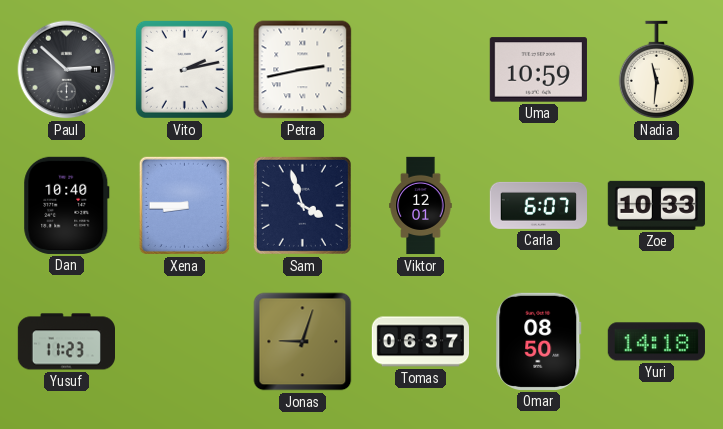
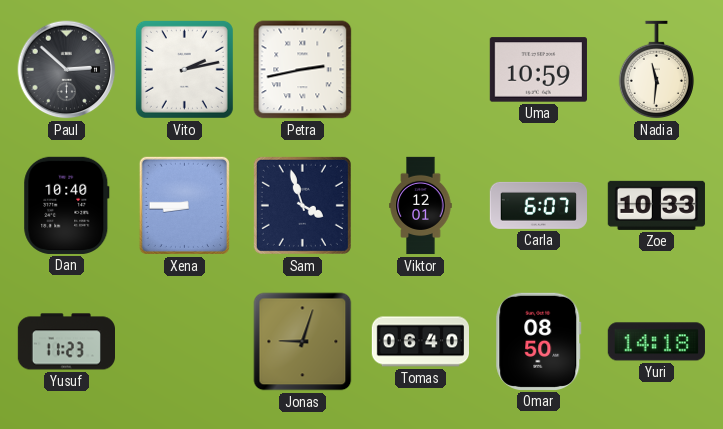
Tomas: 06:37 -> 06:40
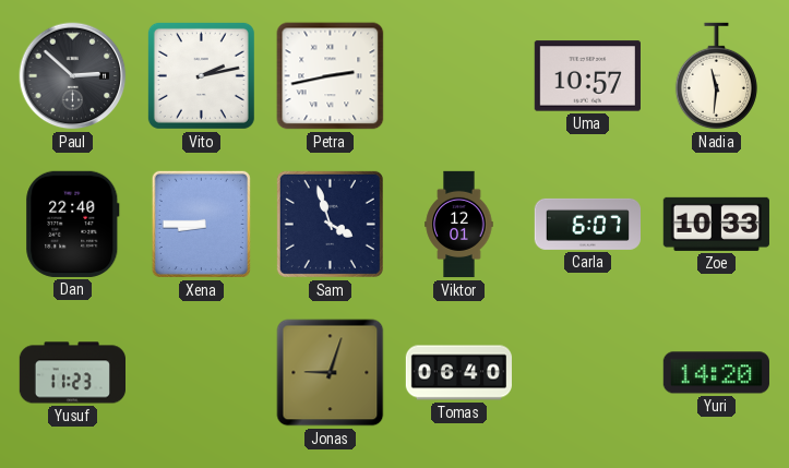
Uma: 10:59 -> 10:57
Dan: 10:40 -> 22:40
Omar: 08:50 -> none
Yuri: 14:18 -> 14:20
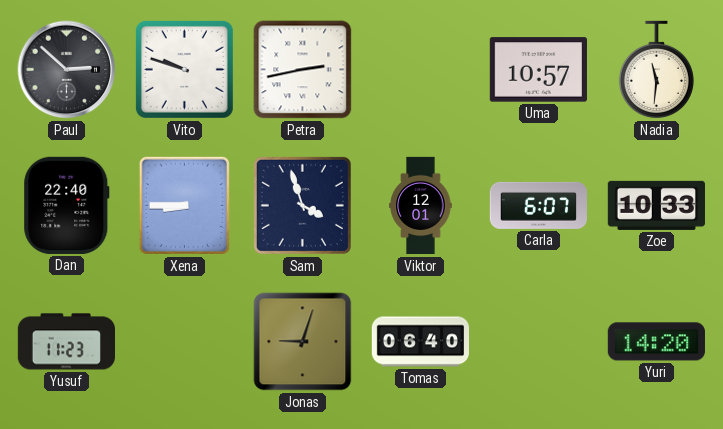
Vito: 2:13 -> 9:48
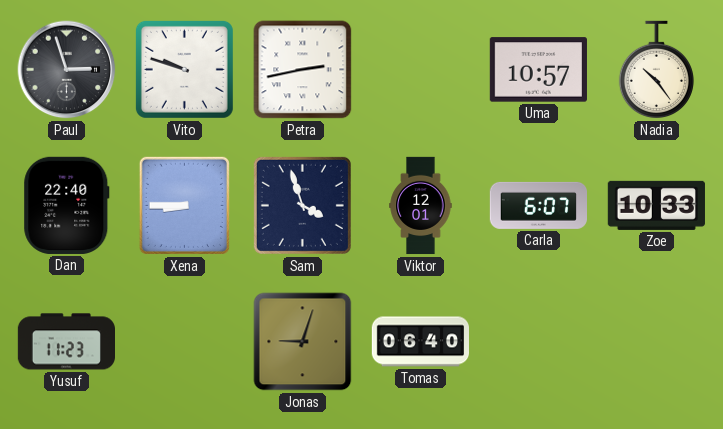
Paul: 2:52 -> 2:57
Nadia: 11:31 -> 10:24
Yuri: 14:20 -> none
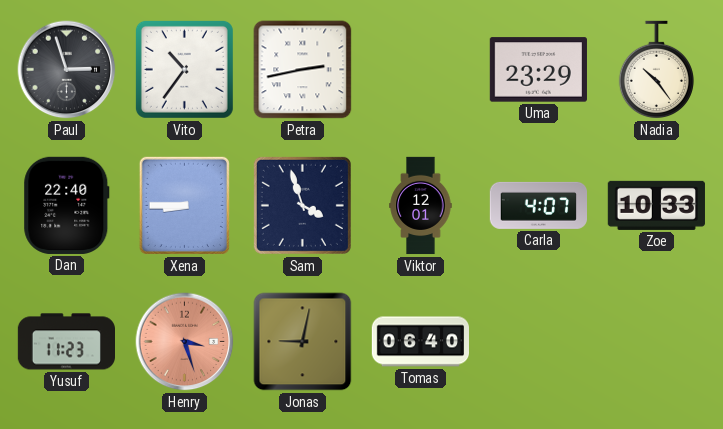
Vito: 9:48 -> 10:36
Uma: 10:57 -> 23:29
Carla: 6:07 -> 4:07
Henry: none -> 3:27
Jonas: 9:03 -> 9:02
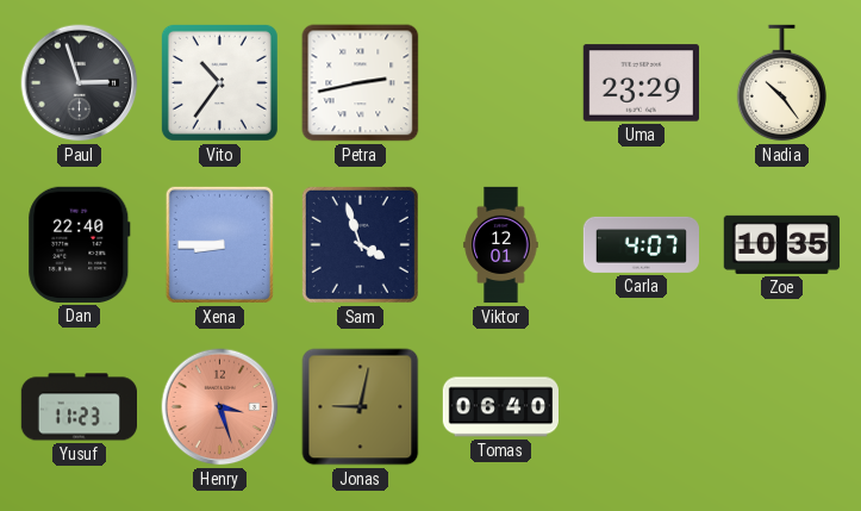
Zoe: 10:33 -> 10:35
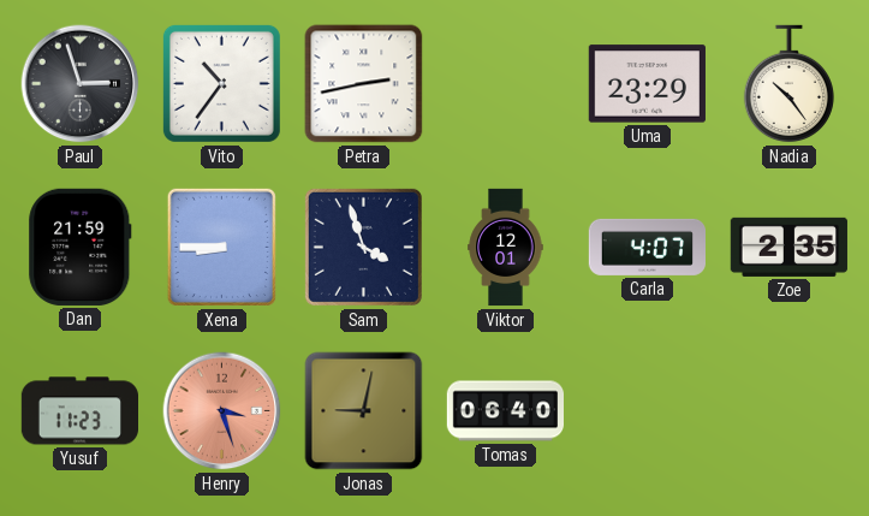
Dan: 22:40 -> 21:59
Zoe: 10:35 -> 2:35
